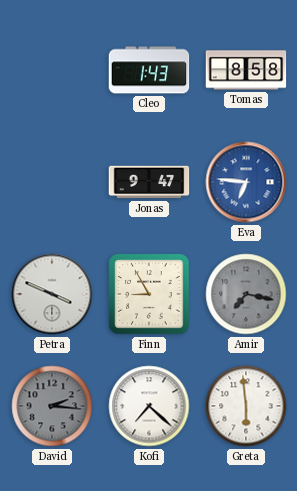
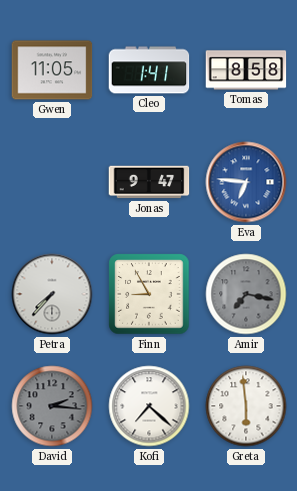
Gwen: none -> 11:05
Cleo: 1:43 -> 1:41
Petra: 3:49 -> 7:37
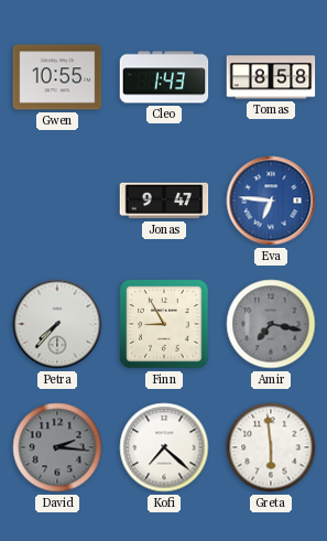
Gwen: 11:05 -> 10:55
Cleo: 1:41 -> 1:43
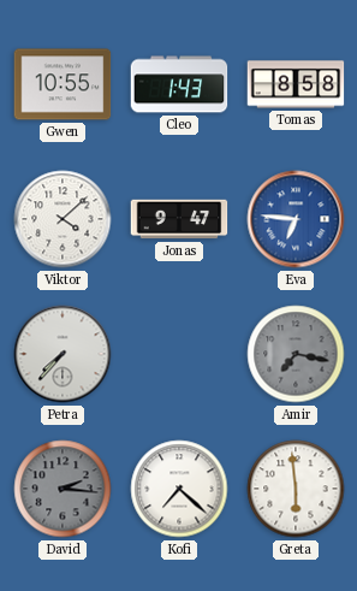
Viktor: none -> 4:08
Finn: 8:55 -> none
